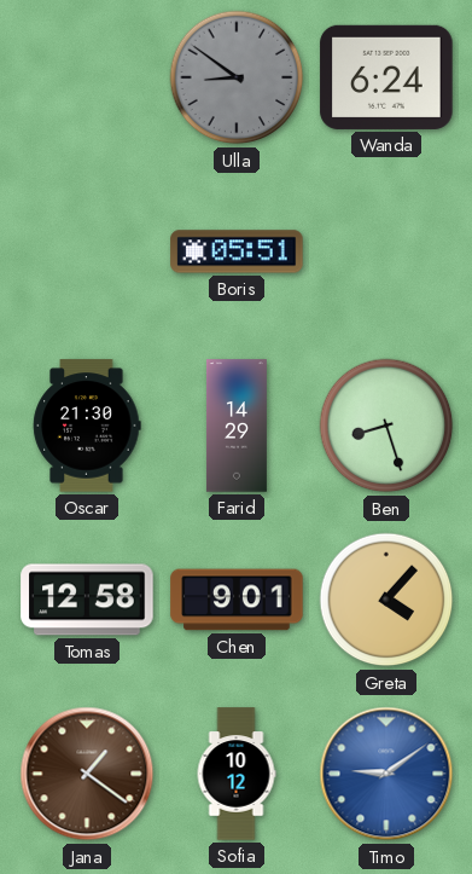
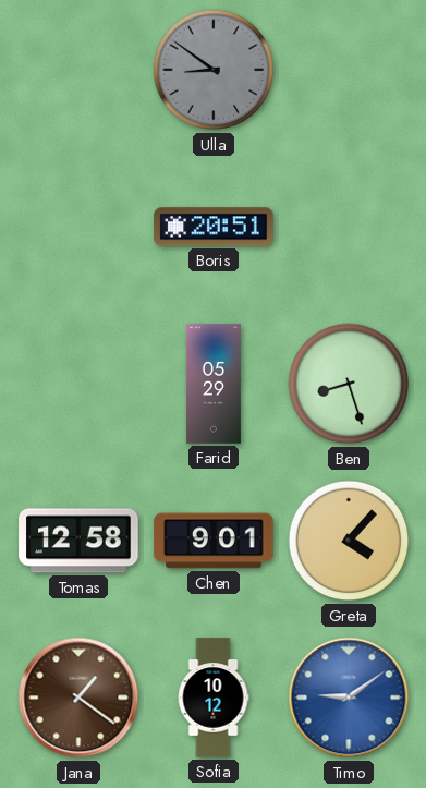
Wanda: 6:24 -> none
Boris: 05:51 -> 20:51
Oscar: 21:30 -> none
Farid: 14:29 -> 05:29
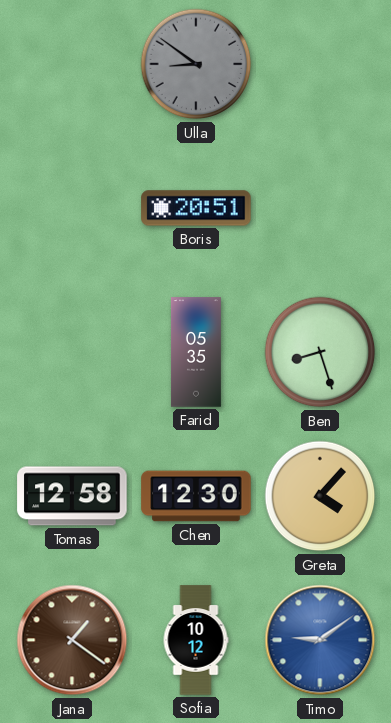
Farid: 05:29 -> 05:35
Chen: 9:01 -> 12:30
